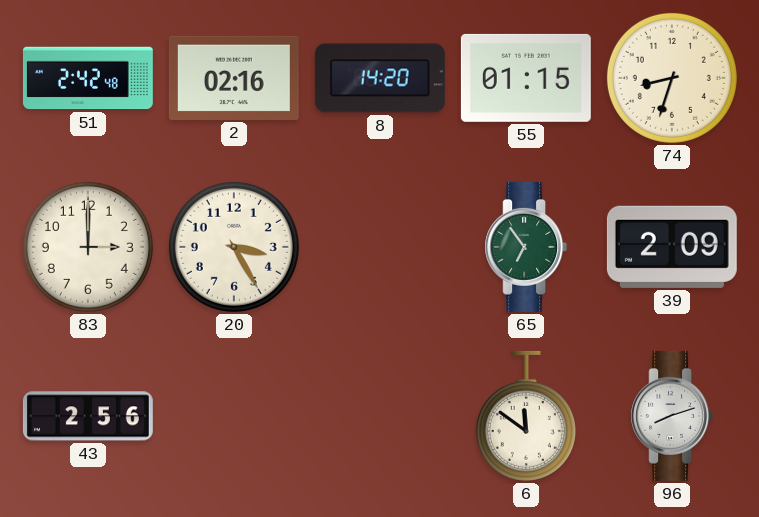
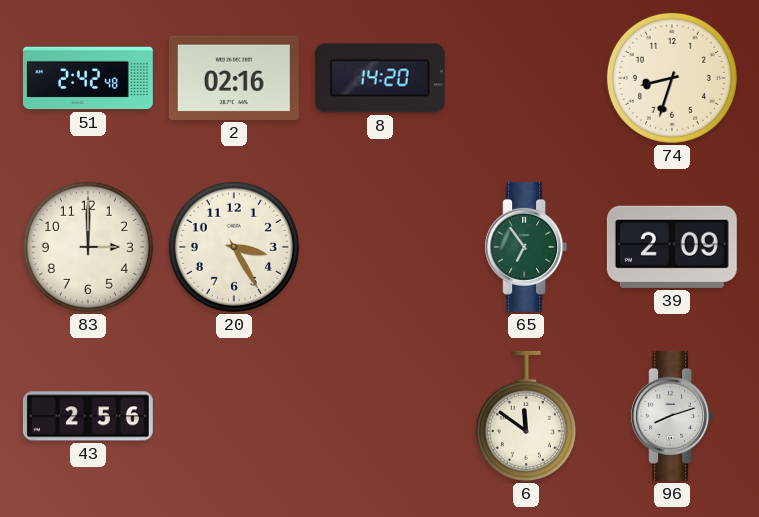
55: 01:15 -> none
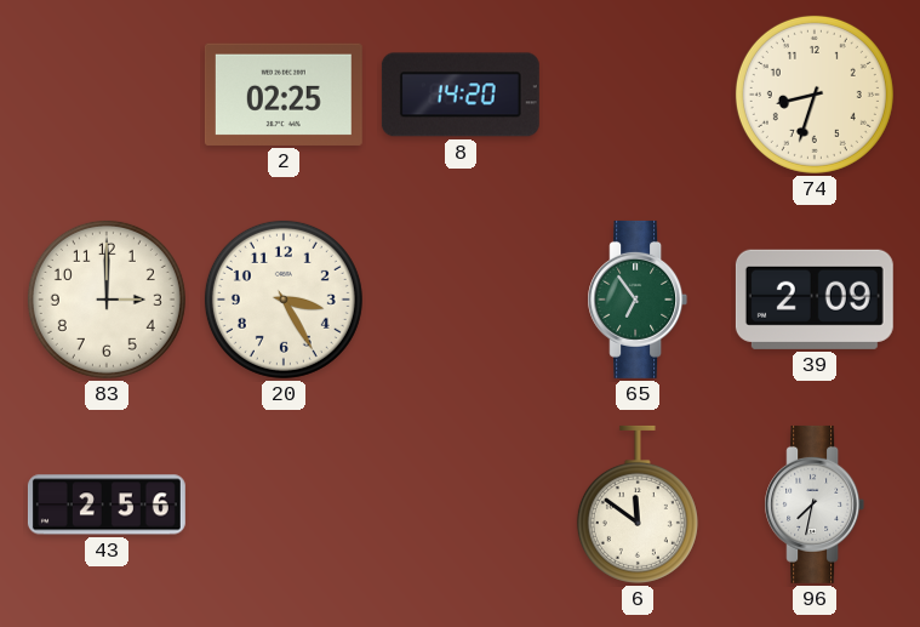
51: 2:42 -> none
2: 02:16 -> 02:25
96: 8:12 -> 7:32
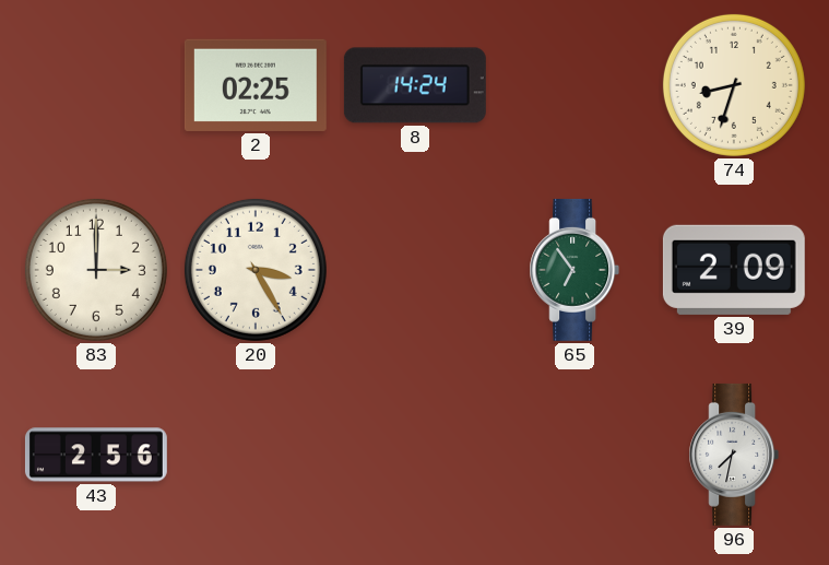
8: 14:20 -> 14:24
6: 11:51 -> none
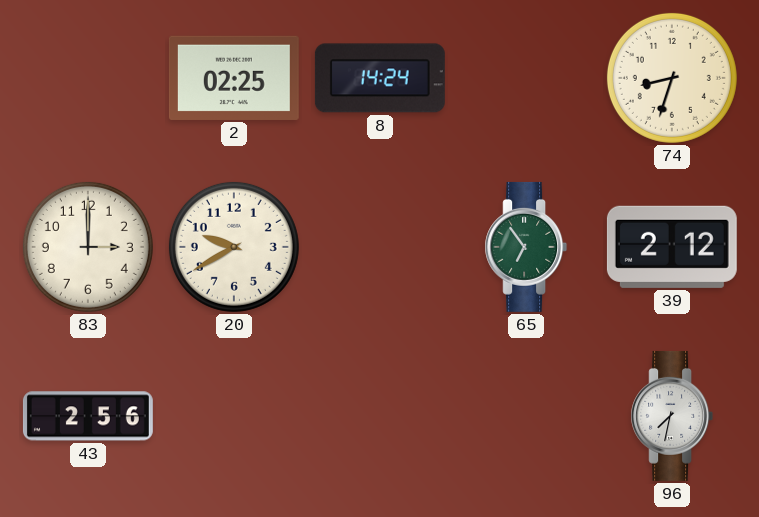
20: 3:25 -> 9:40
39: 2:09 -> 2:12
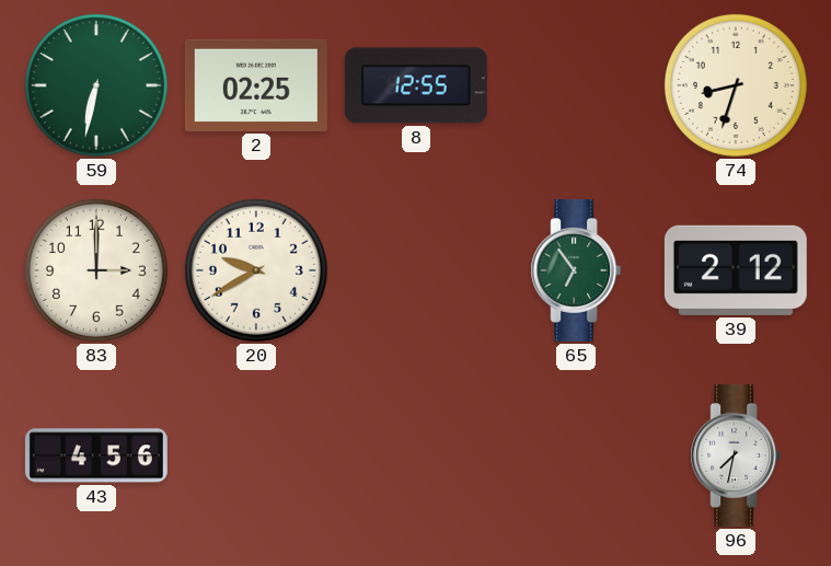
59: none -> 6:32
8: 14:24 -> 12:55
43: 2:56 -> 4:56
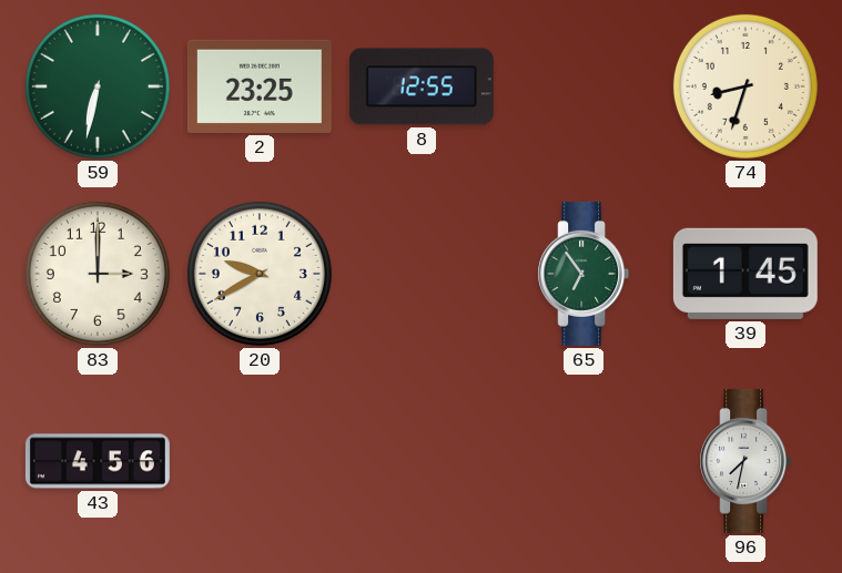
2: 02:25 -> 23:25
39: 2:12 -> 1:45
